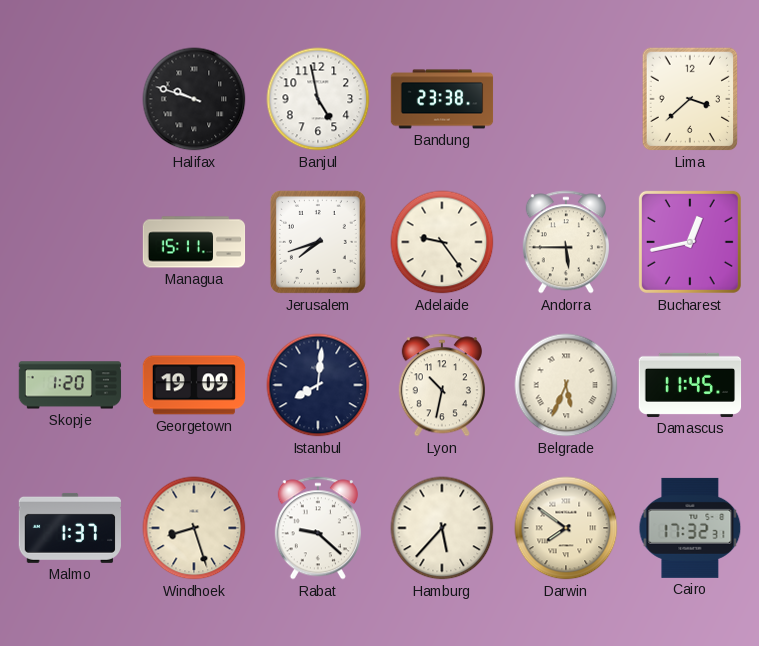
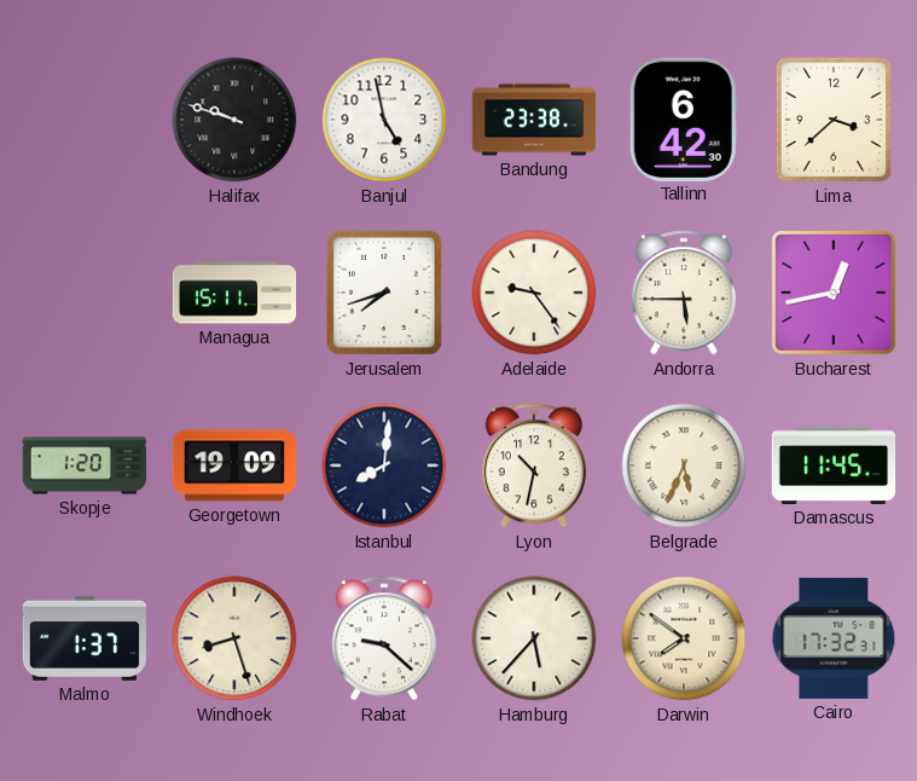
Tallinn: none -> 6:42
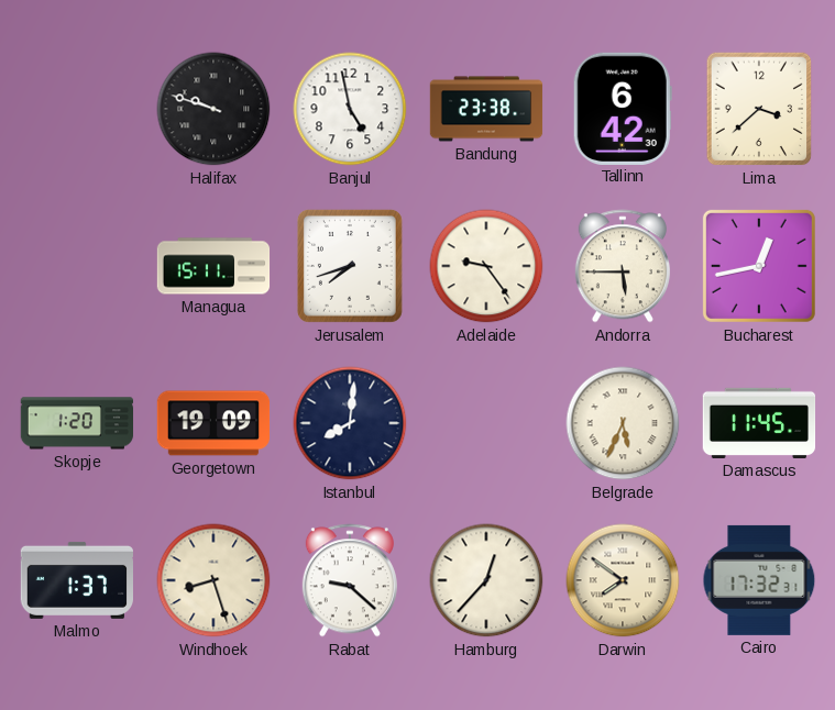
Lyon: 10:32 -> none
Hamburg: 5:37 -> 12:37
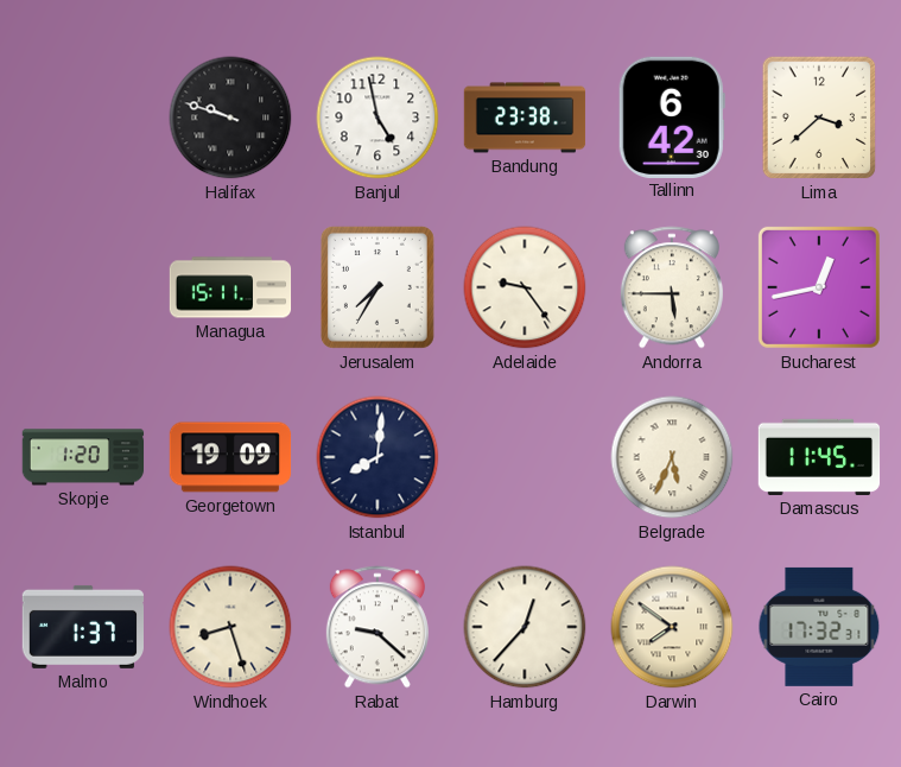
Jerusalem: 7:42 -> 7:35
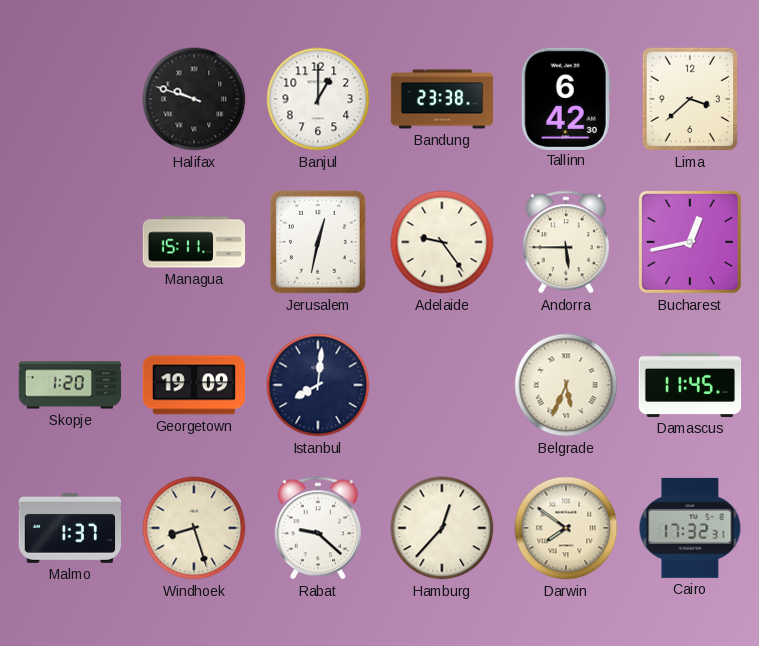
Banjul: 4:58 -> 1:00
Jerusalem: 7:35 -> 12:32
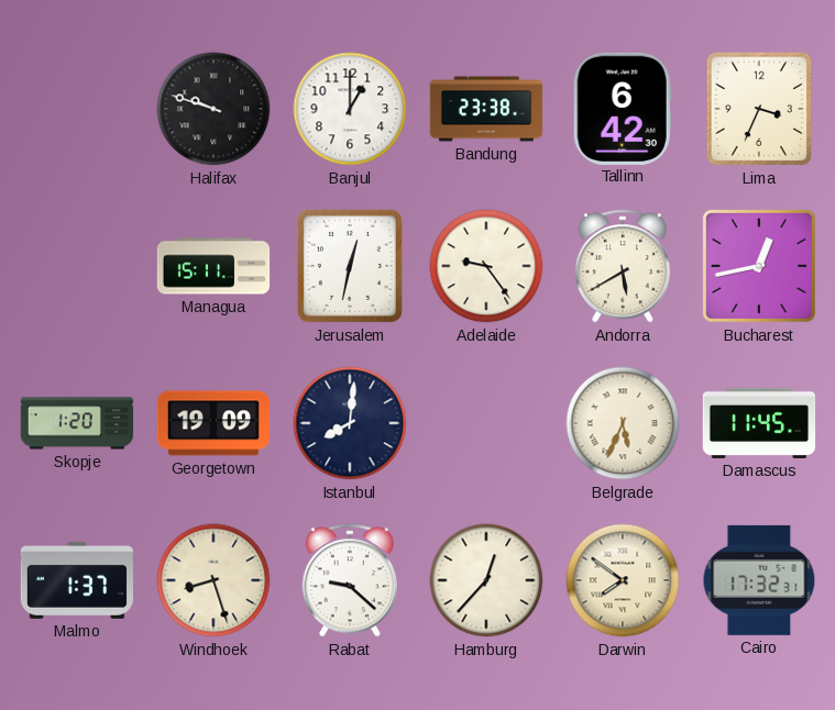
Lima: 3:38 -> 3:34
Andorra: 5:45 -> 5:40
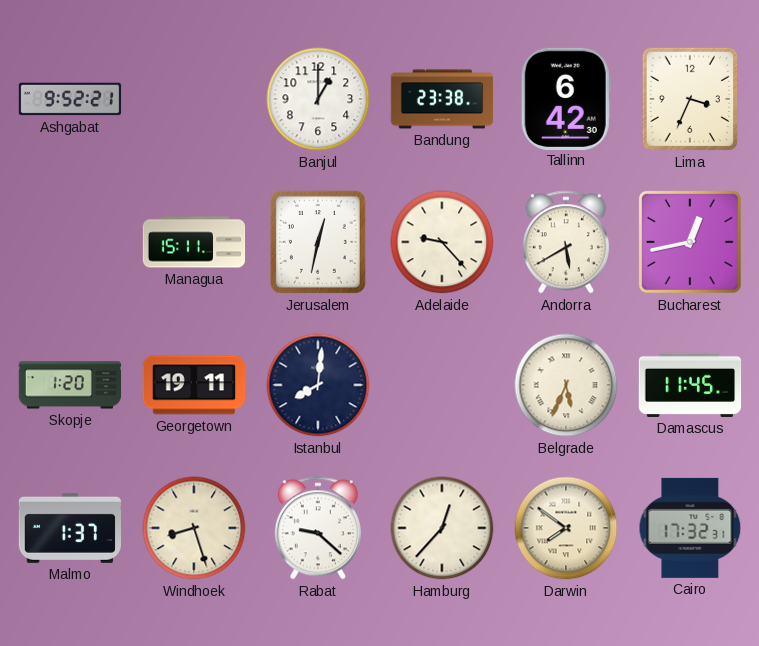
Ashgabat: none -> 9:52
Halifax: 9:48 -> none
Adelaide: 9:24 -> 9:23
Georgetown: 19:09 -> 19:11
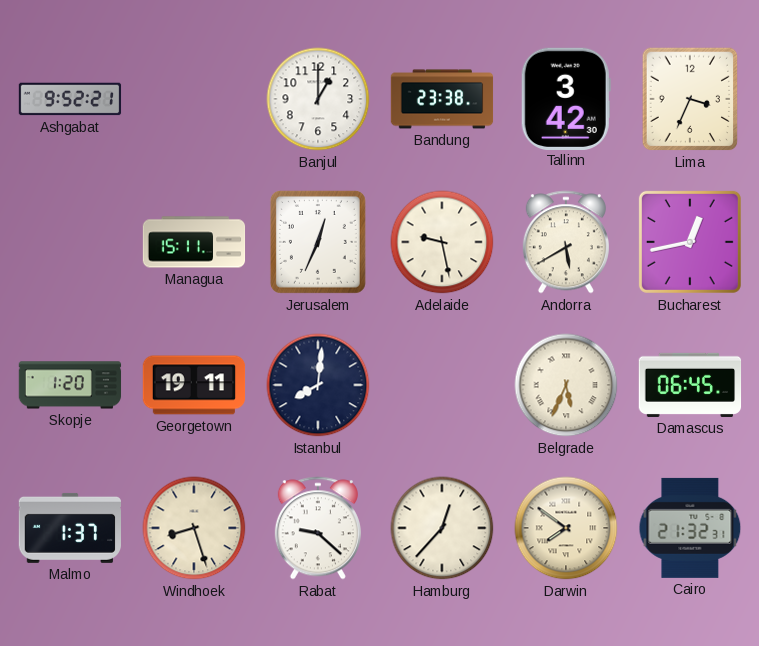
Tallinn: 6:42 -> 3:42
Jerusalem: 12:32 -> 12:34
Adelaide: 9:23 -> 9:28
Damascus: 11:45 -> 06:45
Cairo: 17:32 -> 21:32
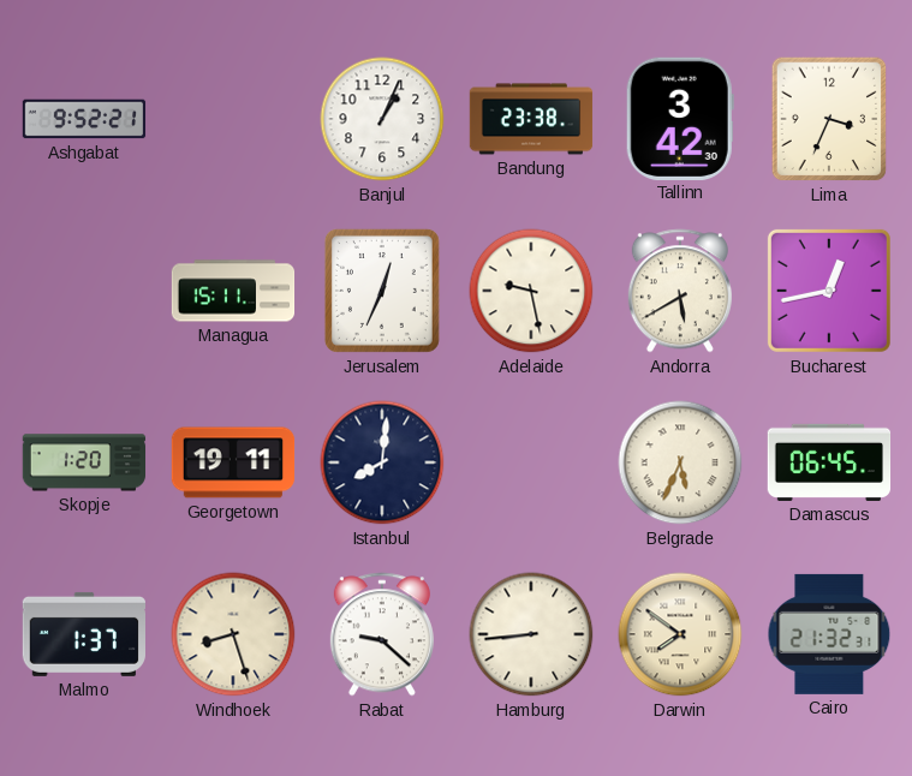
Banjul: 1:00 -> 1:04
Hamburg: 12:37 -> 8:44
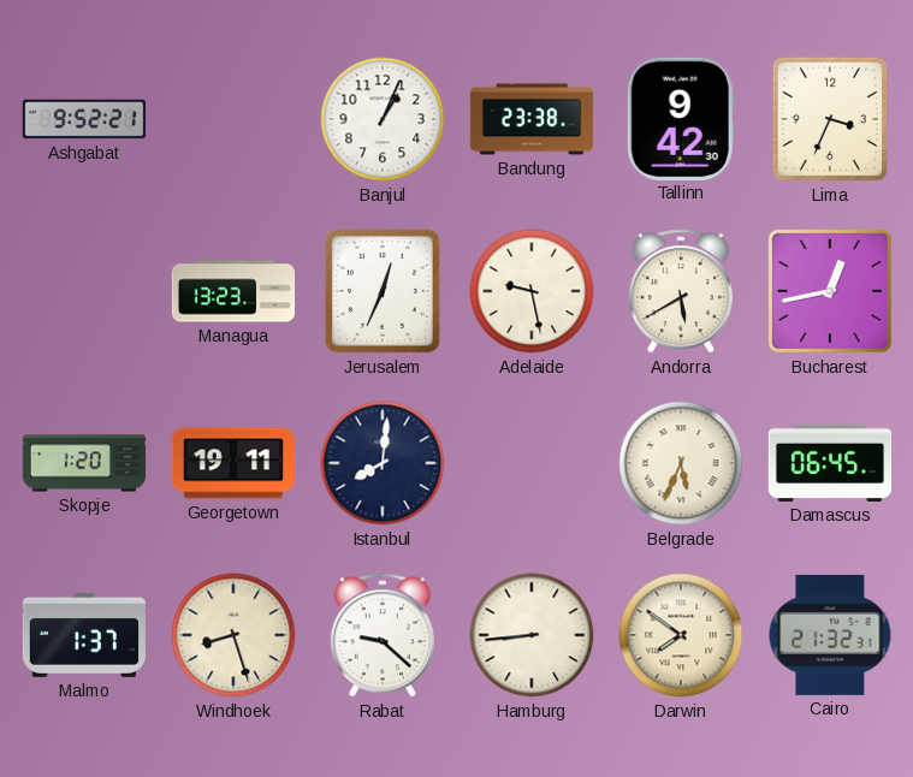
Tallinn: 3:42 -> 9:42
Managua: 15:11 -> 13:23
